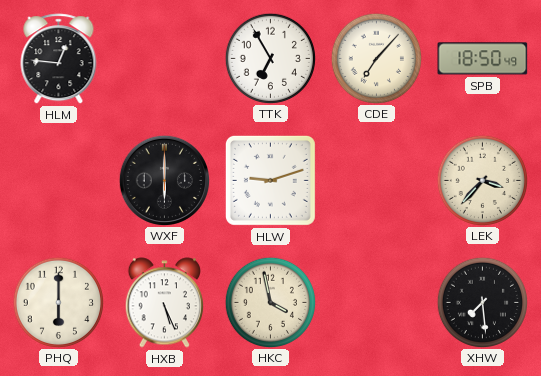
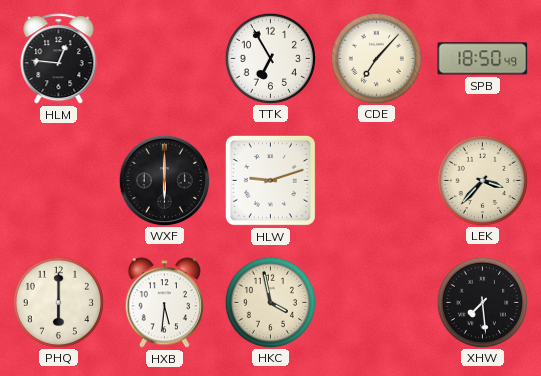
HXB: 5:26 -> 5:31
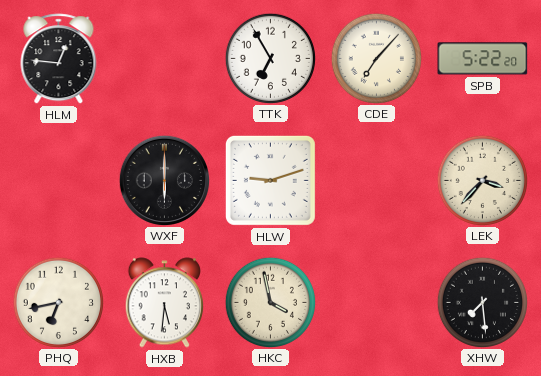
SPB: 18:50 -> 5:22
PHQ: 6:00 -> 6:43
